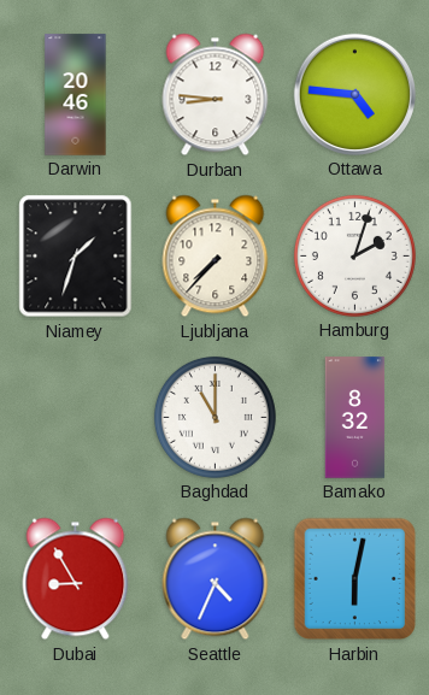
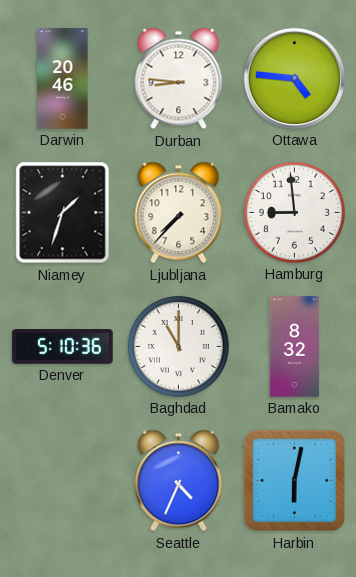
Hamburg: 2:03 -> 8:59
Denver: none -> 5:10
Dubai: 8:55 -> none
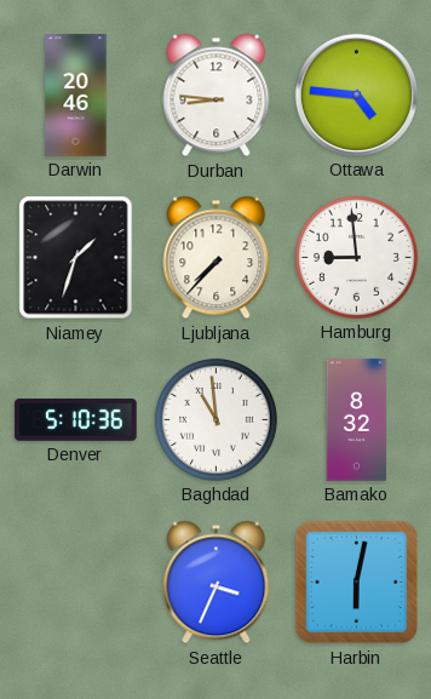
Baghdad: 11:00 -> 10:59
Seattle: 4:34 -> 3:34
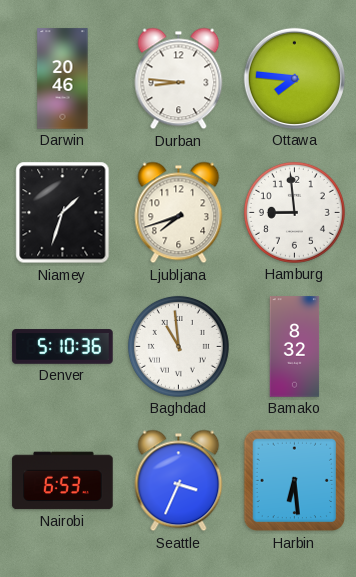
Ottawa: 4:46 -> 7:46
Ljubljana: 7:37 -> 7:42
Nairobi: none -> 6:53
Harbin: 6:02 -> 6:29
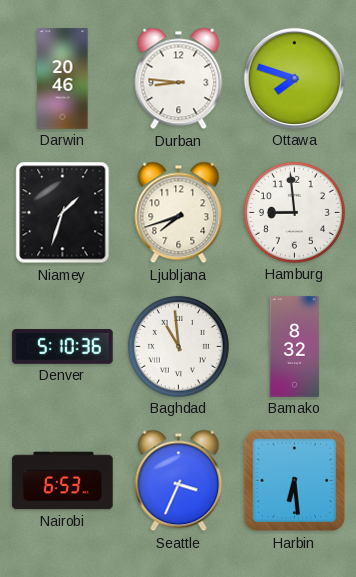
Ottawa: 7:46 -> 7:48
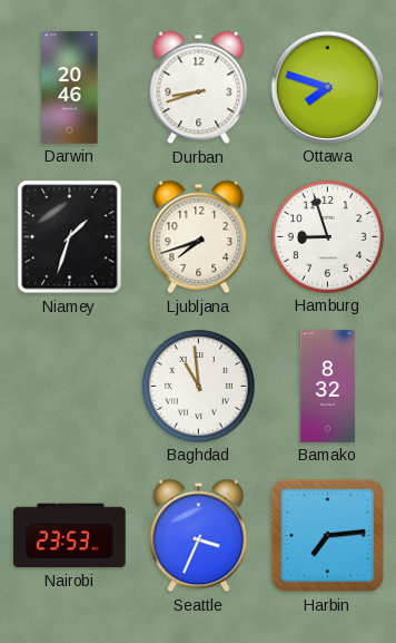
Durban: 8:46 -> 8:42
Hamburg: 8:59 -> 8:57
Denver: 5:10 -> none
Nairobi: 6:53 -> 23:53
Harbin: 6:29 -> 7:14
